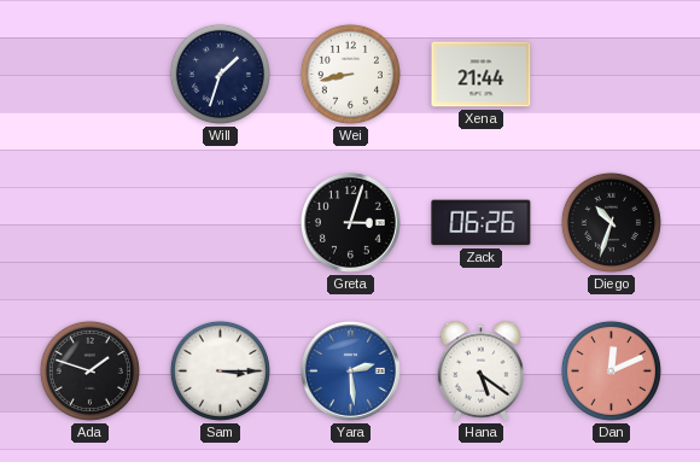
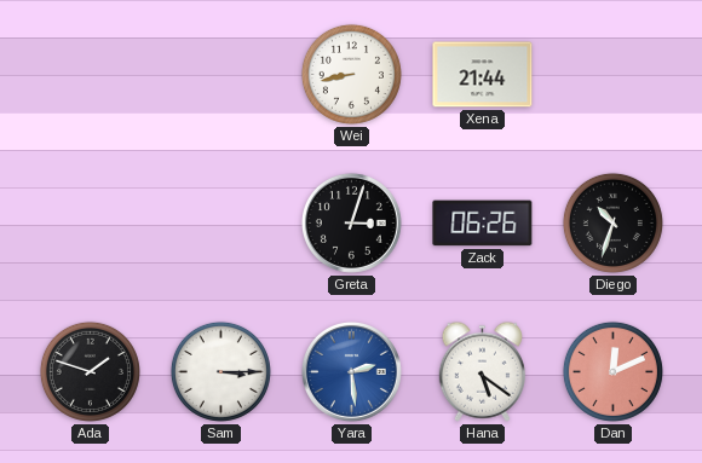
Will: 1:33 -> none
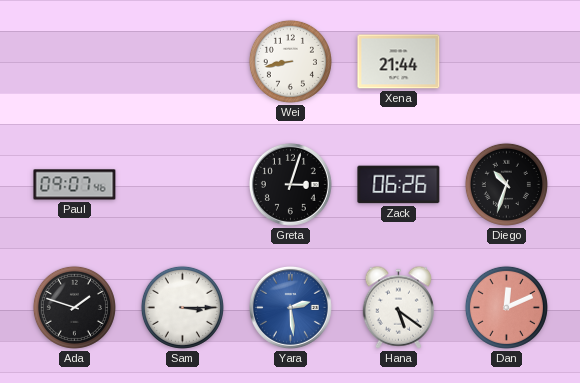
Paul: none -> 09:07
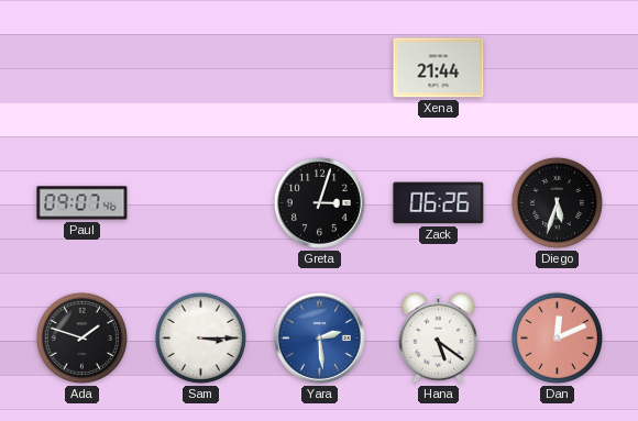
Wei: 8:43 -> none
Diego: 10:33 -> 5:33
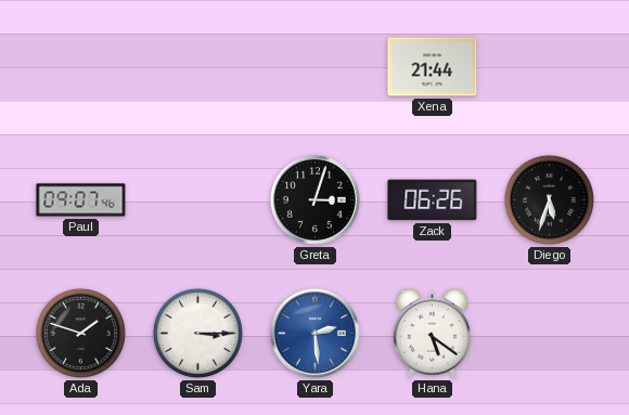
Dan: 12:11 -> none
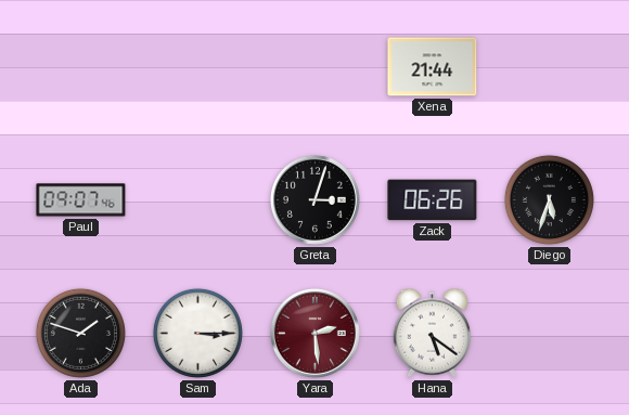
Yara dial: blue -> burgundy
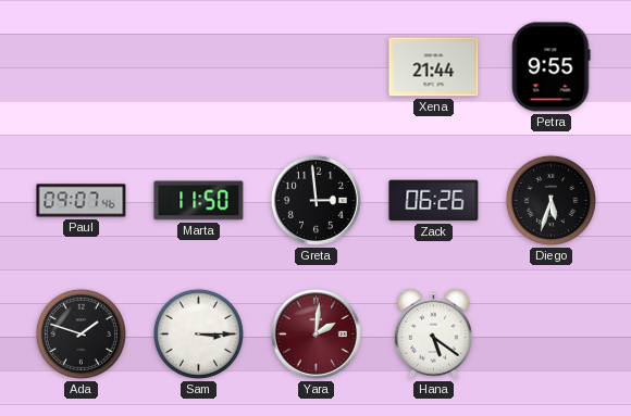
Petra: none -> 9:55
Marta: none -> 11:50
Greta: 3:03 -> 2:59
Yara: 2:29 -> 2:01
